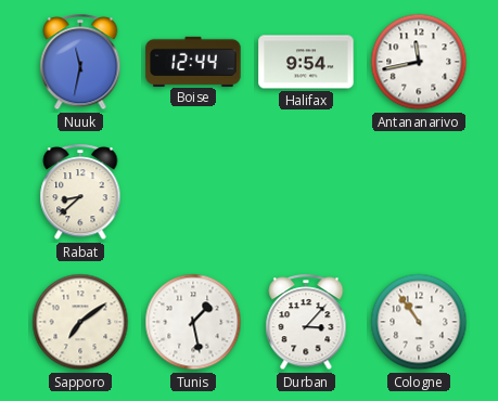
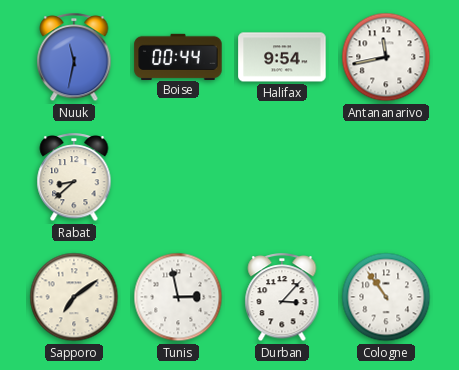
Boise: 12:44 -> 00:44
Tunis: 1:28 -> 2:58
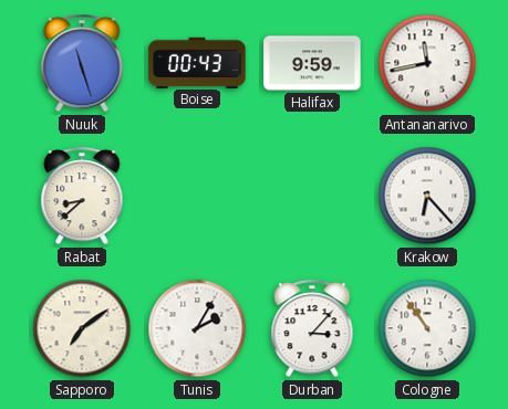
Nuuk: 11:32 -> 11:27
Boise: 00:44 -> 00:43
Halifax: 9:54 -> 9:59
Krakow: none -> 6:23
Tunis: 2:58 -> 2:05
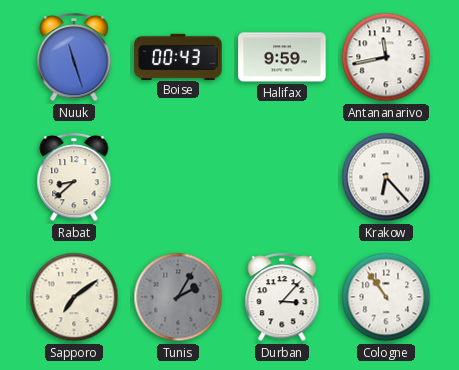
Tunis dial: white -> grey
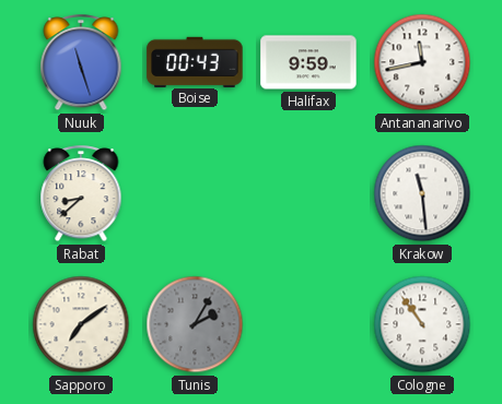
Krakow: 6:23 -> 11:29
Durban: 3:07 -> none
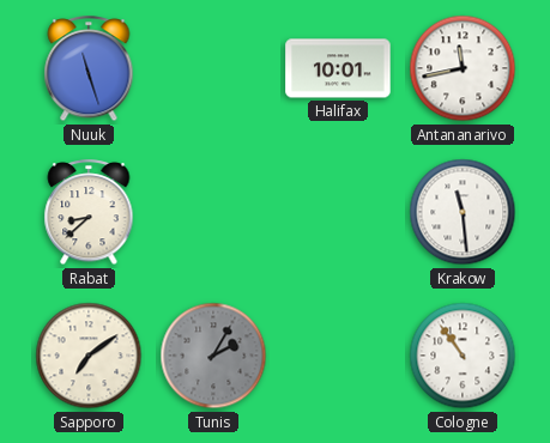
Boise: 00:43 -> none
Halifax: 9:59 -> 10:01
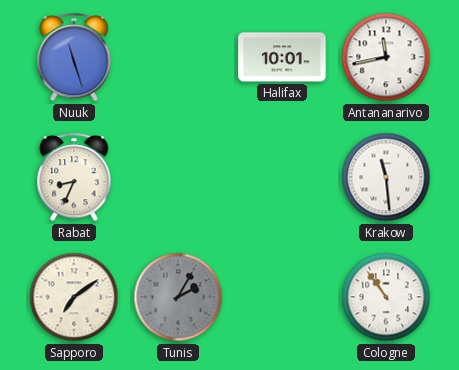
Rabat: 8:38 -> 8:34
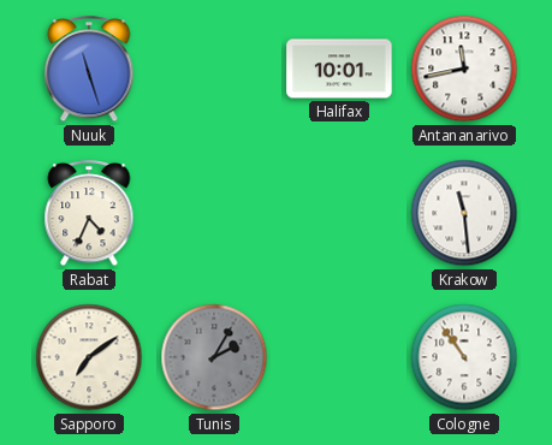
Rabat: 8:34 -> 4:34
